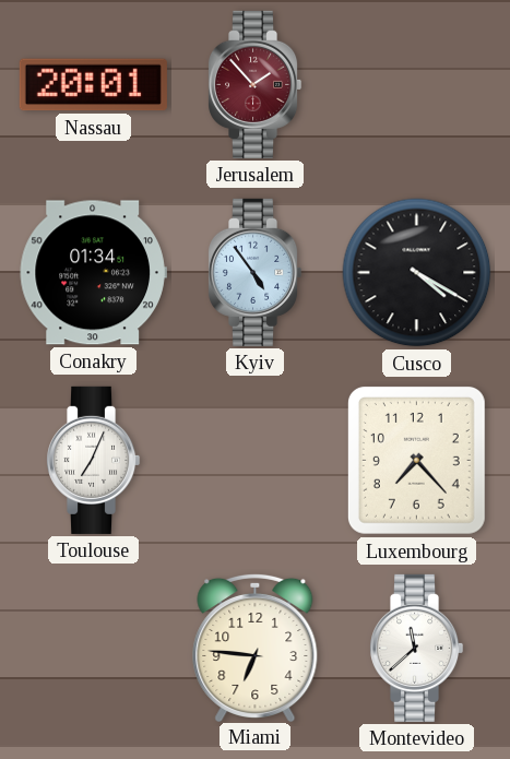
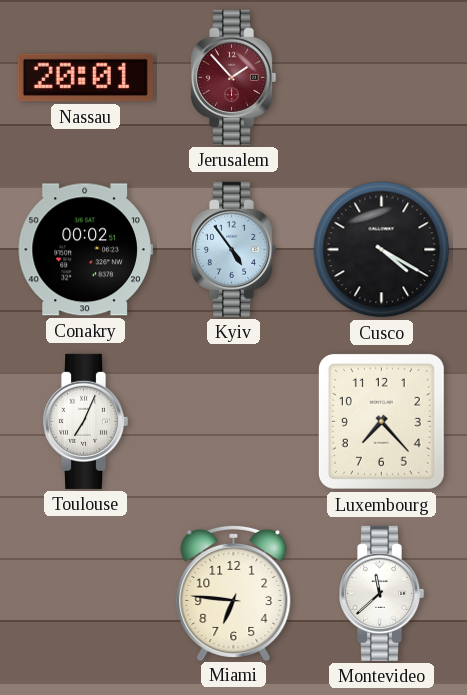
Conakry: 01:34 -> 00:02
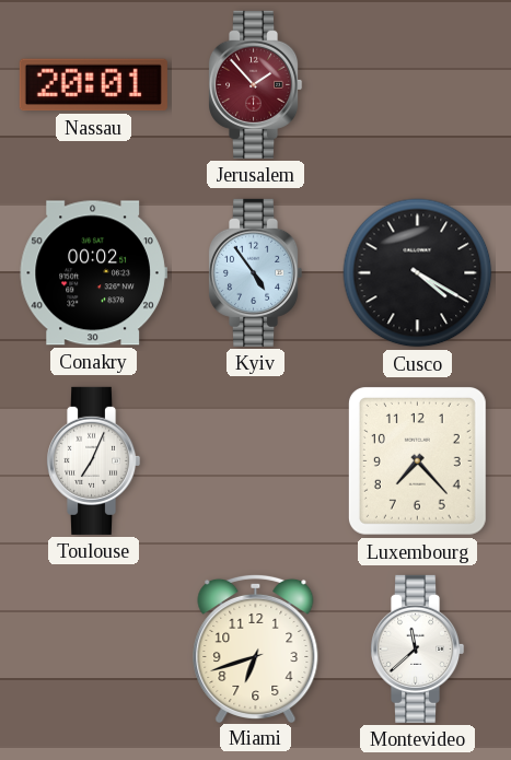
Miami: 6:46 -> 6:42
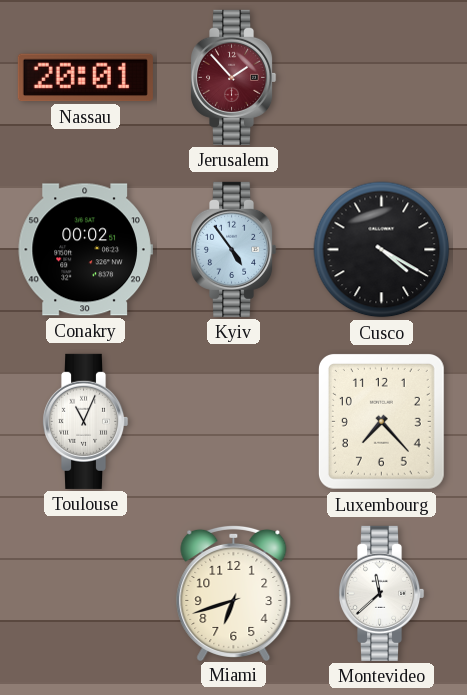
Toulouse: 7:04 -> 11:04
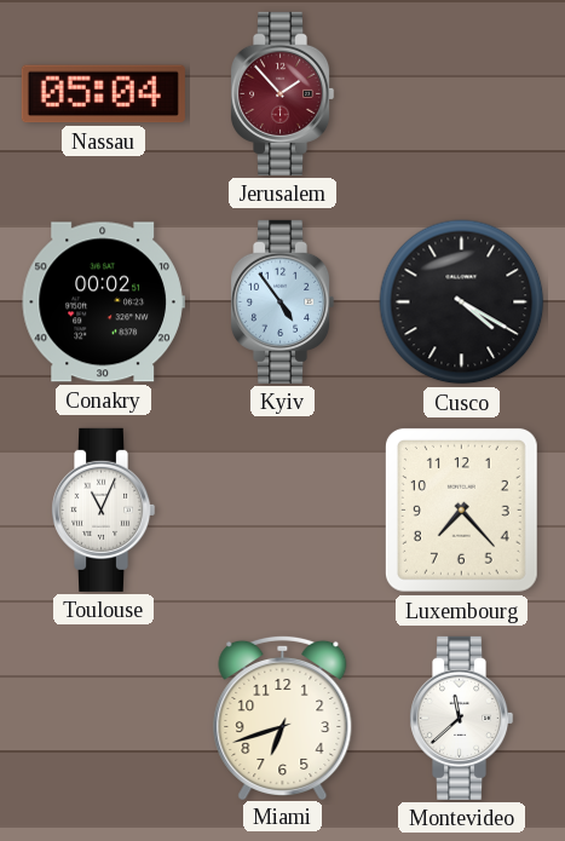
Nassau: 20:01 -> 05:04
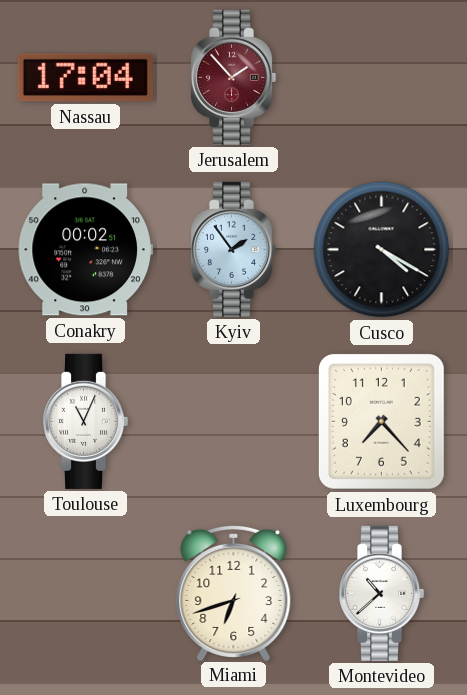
Nassau: 05:04 -> 17:04
Kyiv: 4:54 -> 1:54
Montevideo: 11:38 -> 10:38
